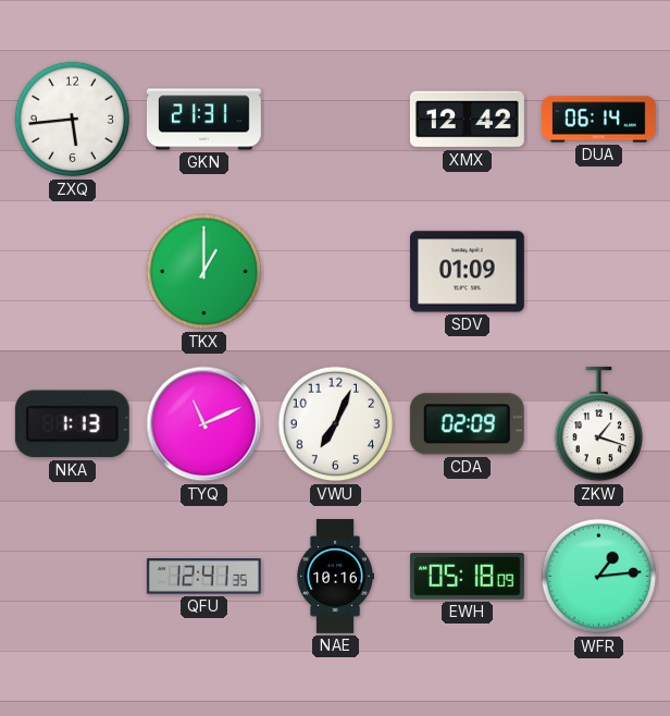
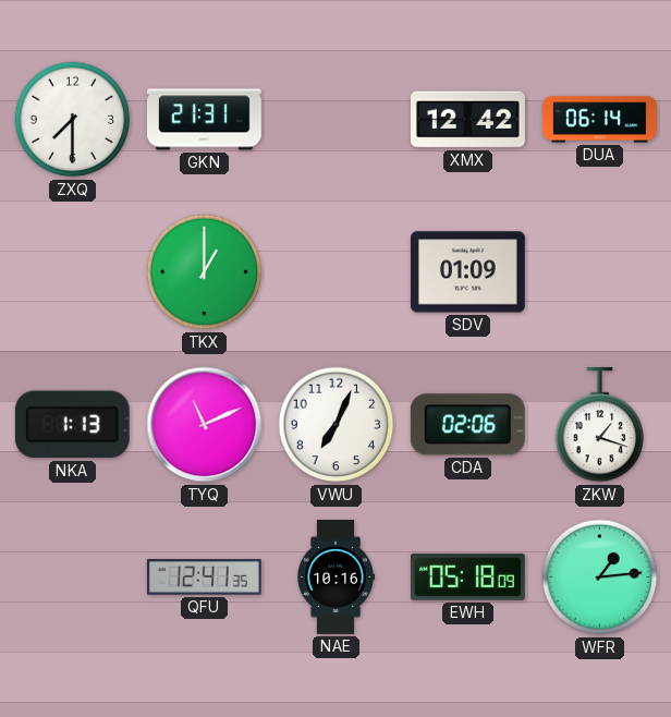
ZXQ: 5:44 -> 7:30
CDA: 02:09 -> 02:06
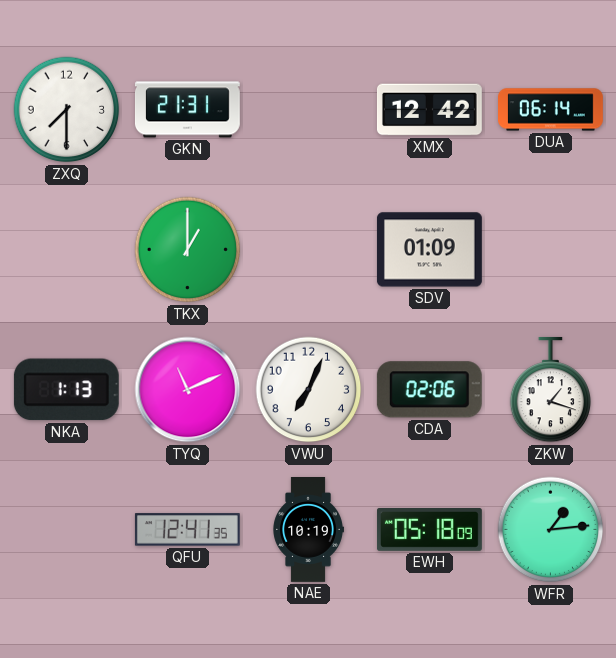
NAE: 10:16 -> 10:19
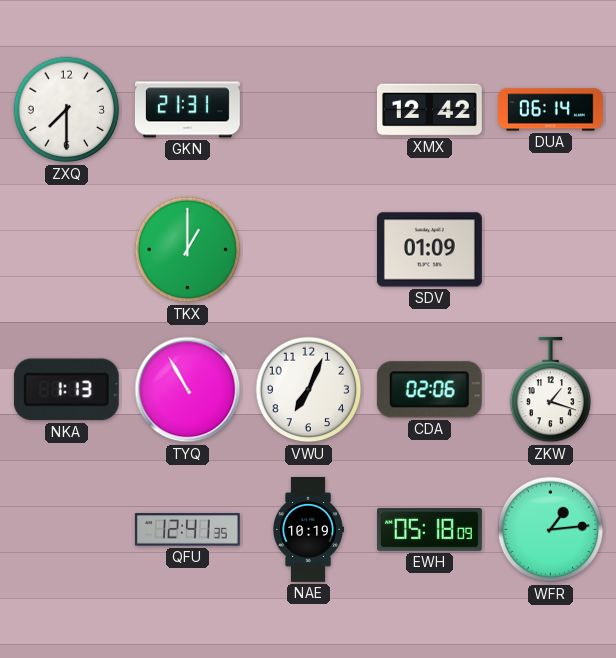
TYQ: 11:11 -> 10:55
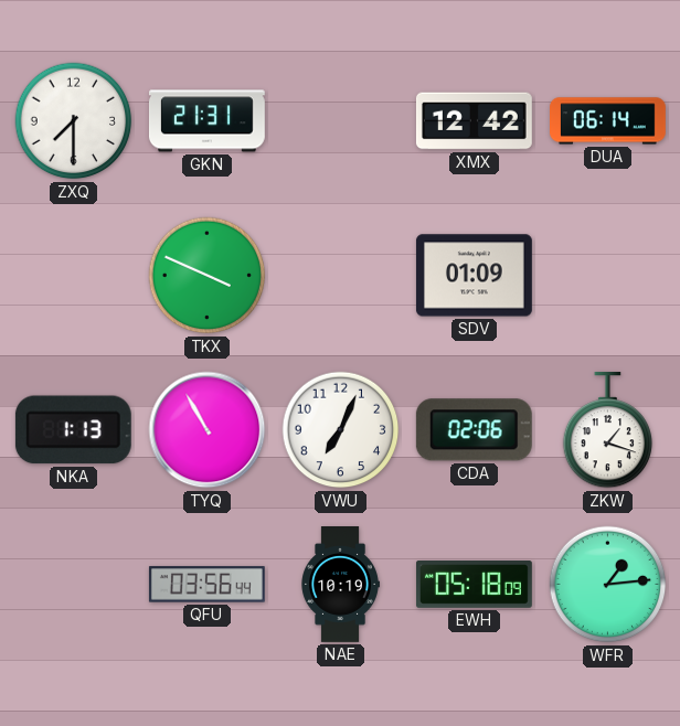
TKX: 1:00 -> 3:49
QFU: 12:41 -> 03:56
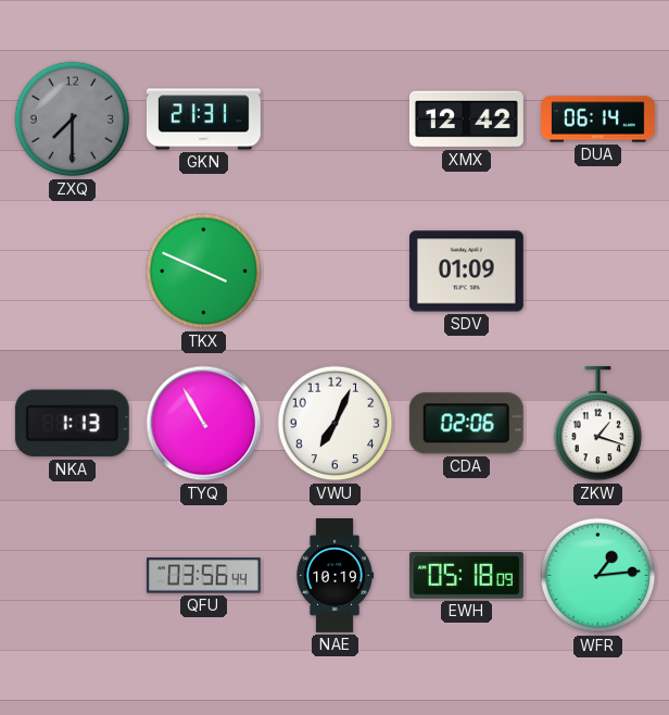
ZXQ dial: white -> grey
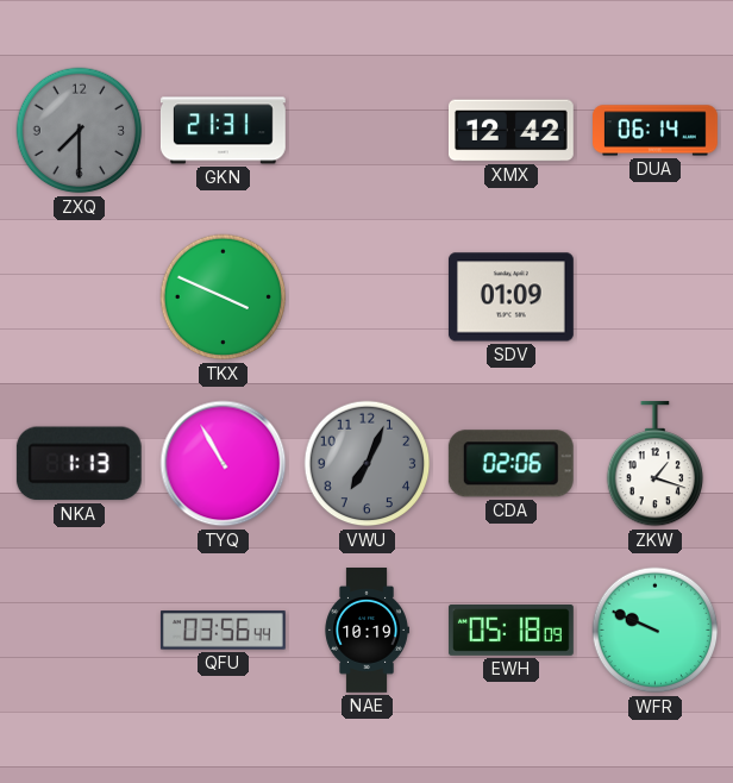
VWU dial: white -> grey
WFR: 1:14 -> 9:49
